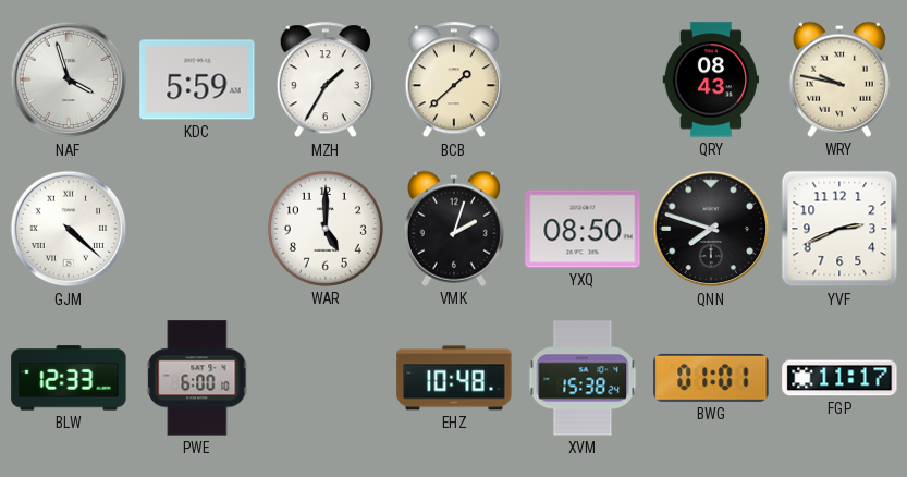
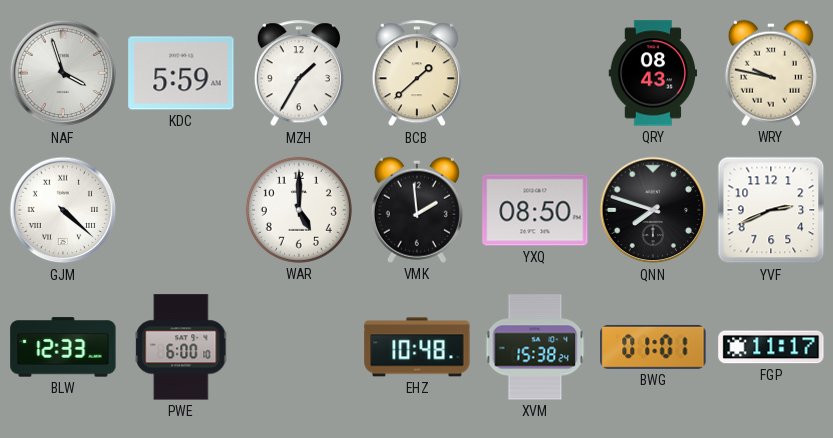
VMK: 2:03 -> 1:59
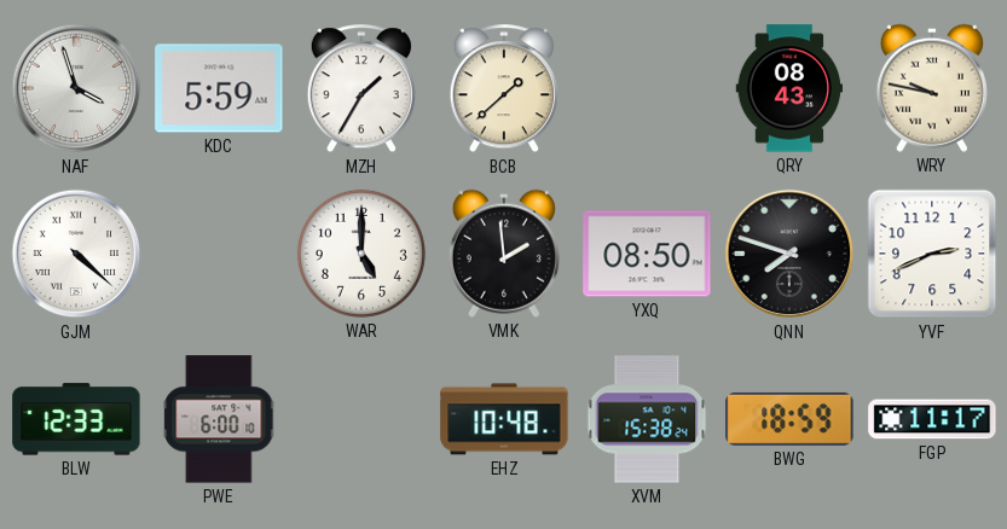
BWG: 01:01 -> 18:59
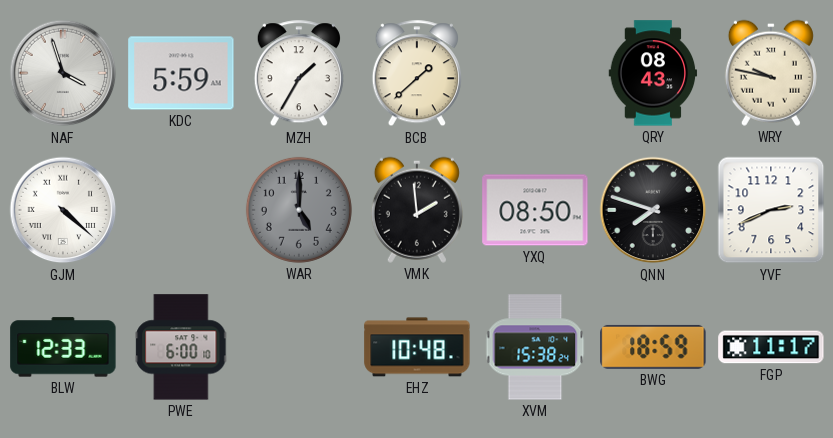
WAR dial: white -> grey
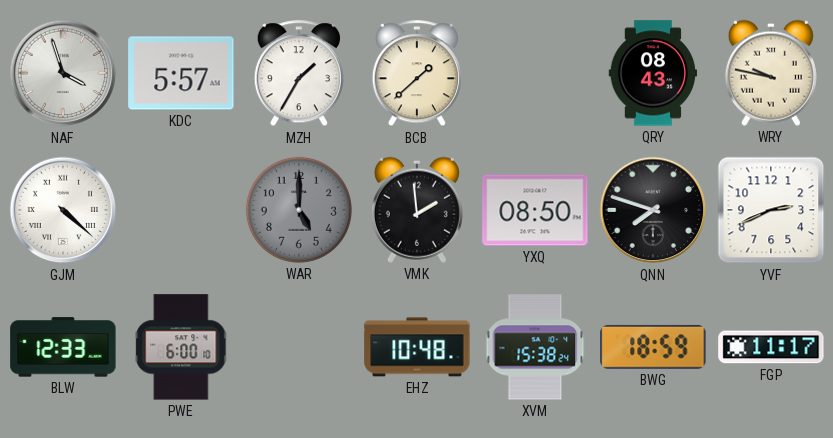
KDC: 5:59 -> 5:57
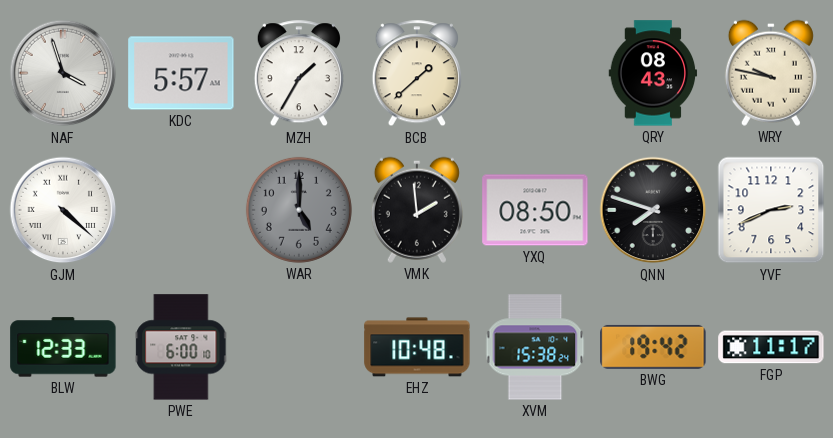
BWG: 18:59 -> 19:42
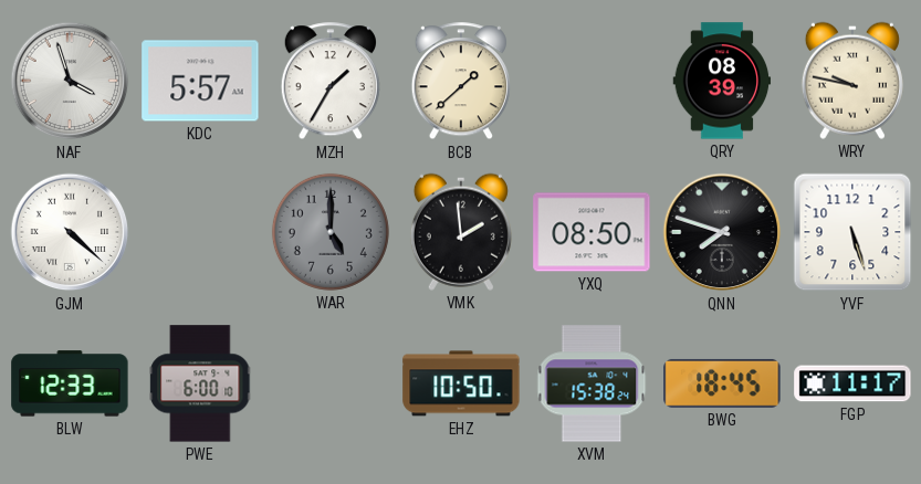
QRY: 08:43 -> 08:39
YVF: 2:41 -> 5:27
EHZ: 10:48 -> 10:50
BWG: 19:42 -> 18:45
